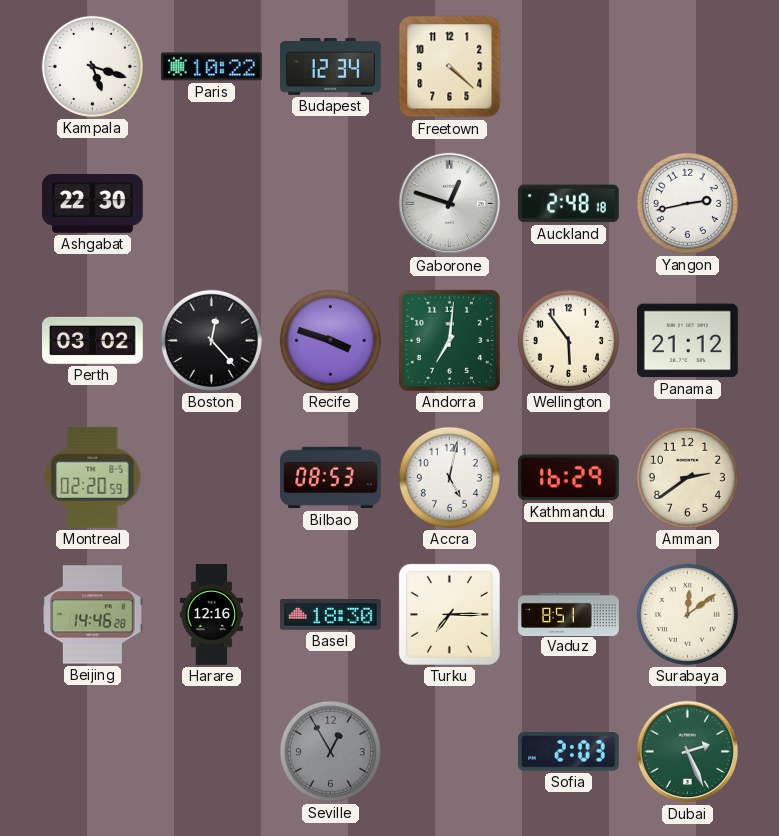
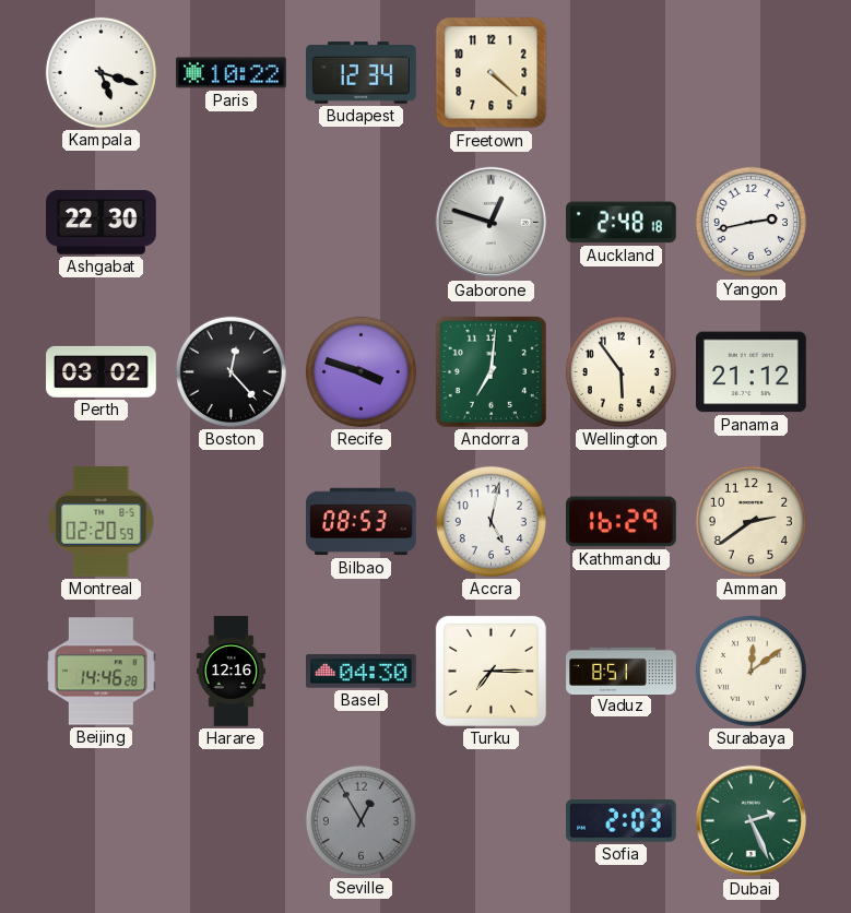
Basel: 18:30 -> 04:30
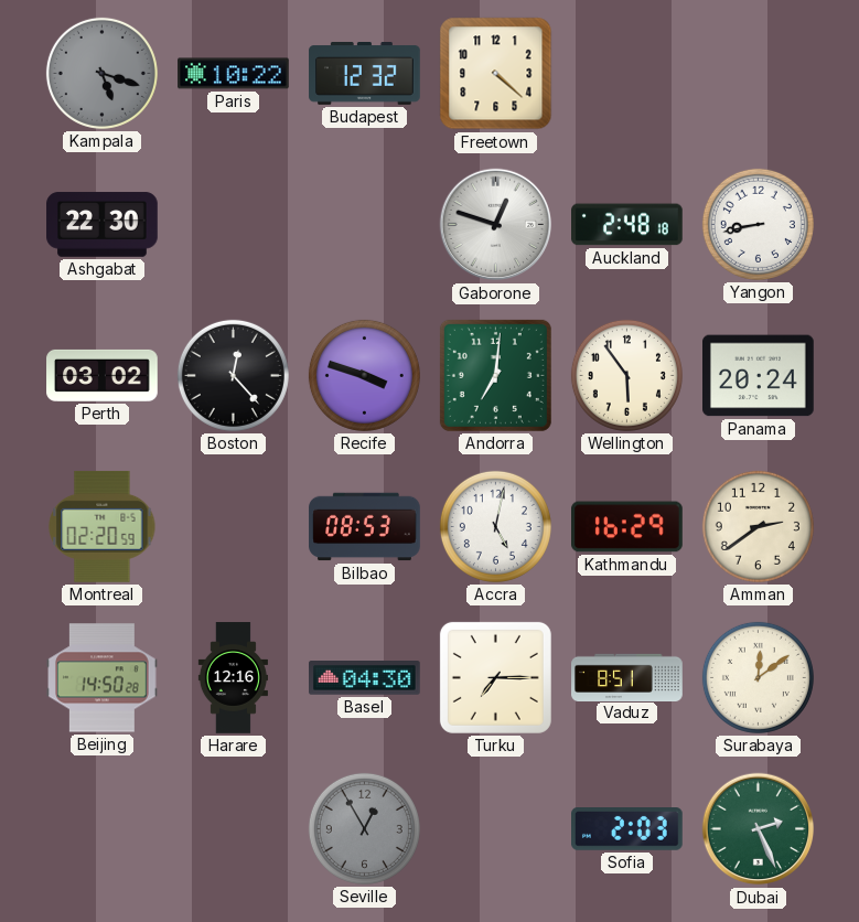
Kampala dial: white -> grey
Budapest: 12:34 -> 12:32
Yangon: 2:43 -> 8:43
Panama: 21:12 -> 20:24
Beijing: 14:46 -> 14:50
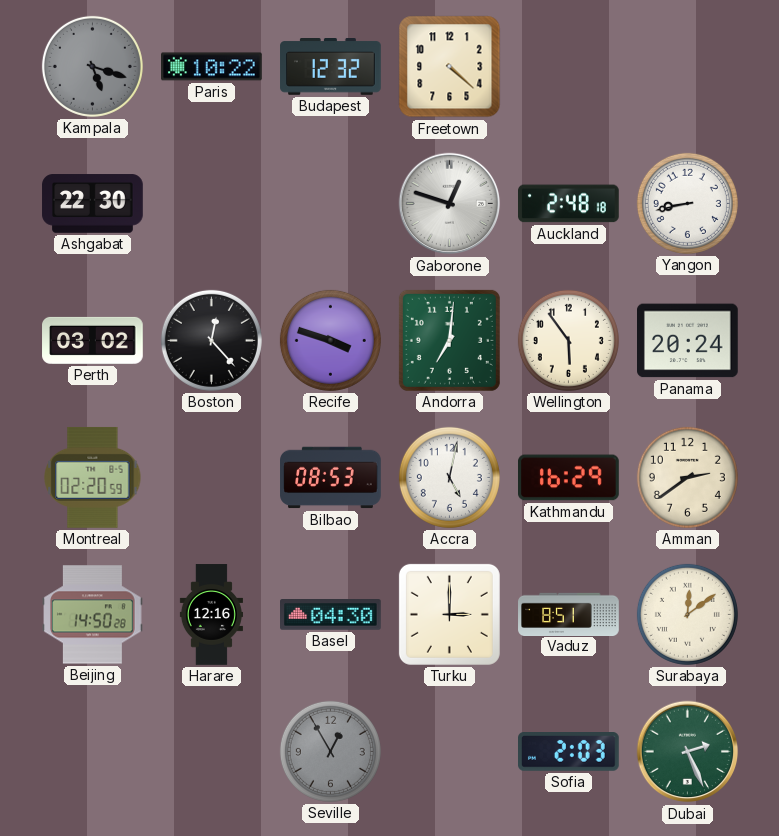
Turku: 7:15 -> 3:00
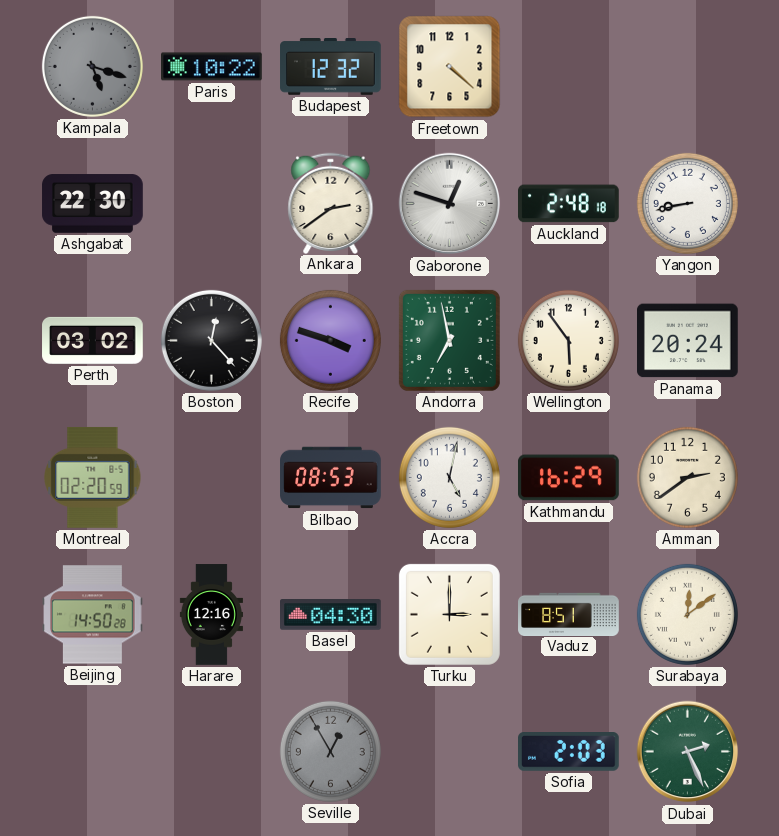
Ankara: none -> 2:39
Andorra: 7:01 -> 6:58
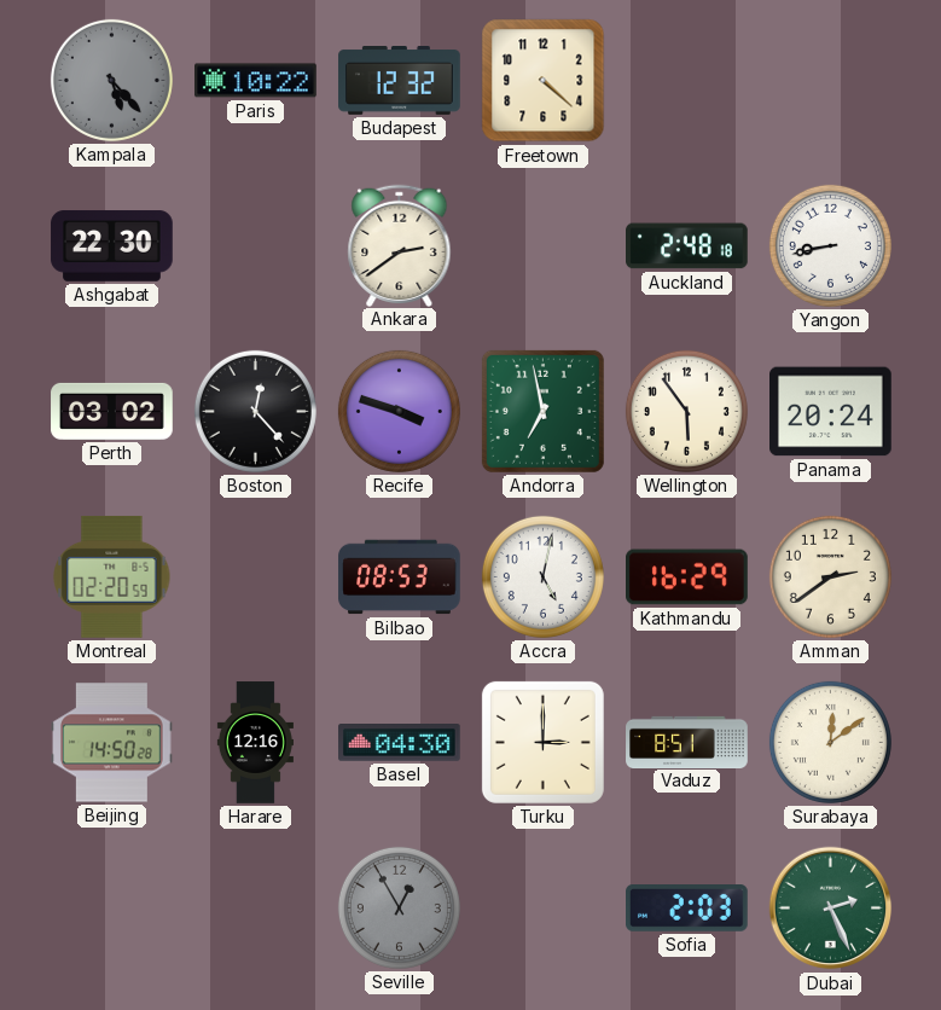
Kampala: 5:18 -> 5:23
Gaborone: 12:48 -> none
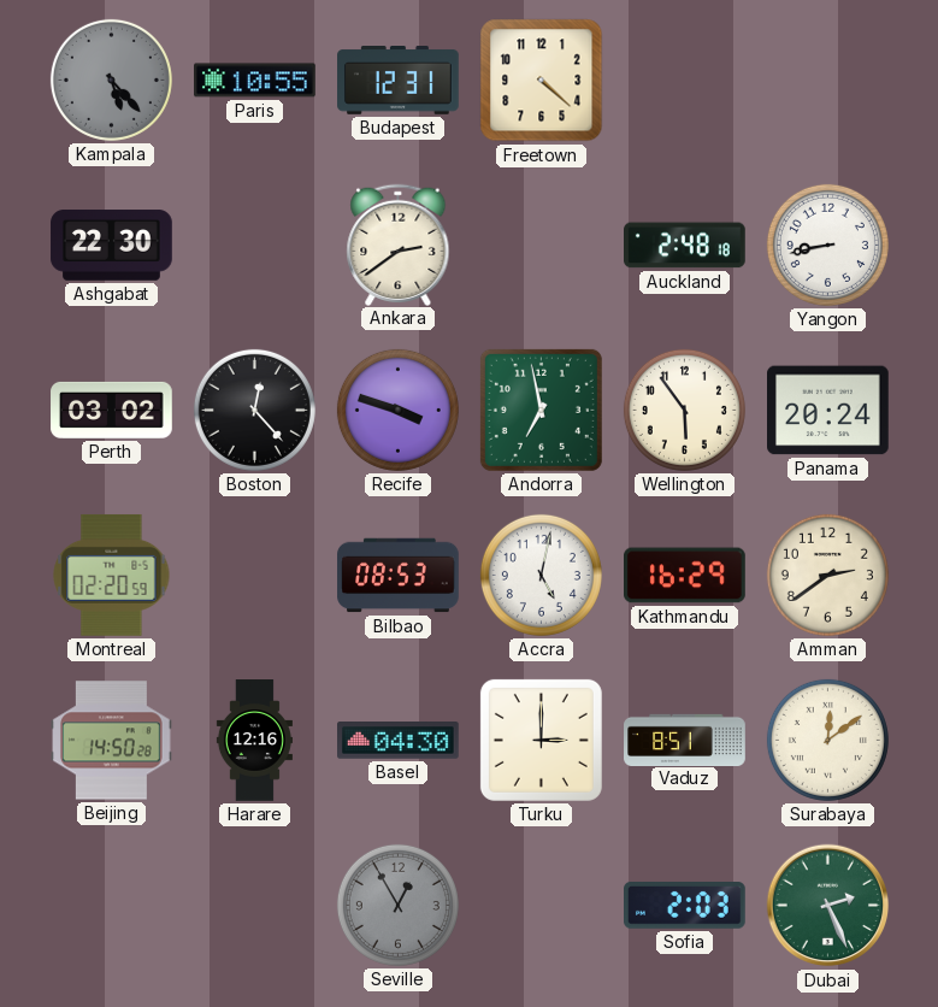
Paris: 10:22 -> 10:55
Budapest: 12:32 -> 12:31
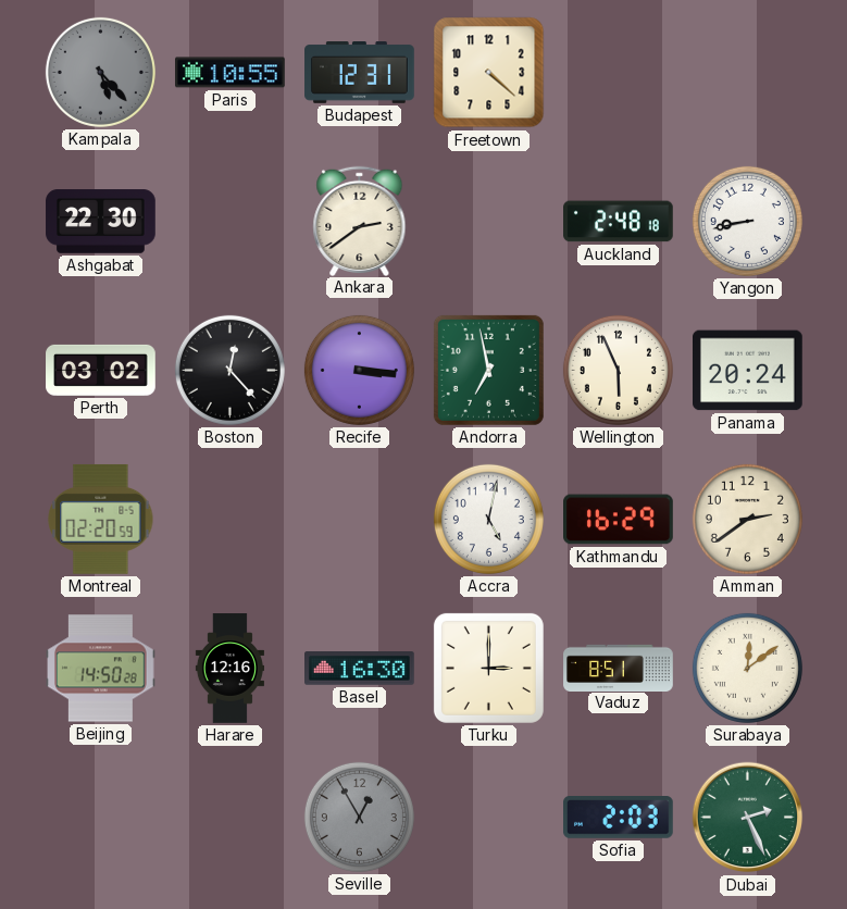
Recife: 3:48 -> 3:16
Wellington: 5:54 -> 5:56
Bilbao: 08:53 -> none
Basel: 04:30 -> 16:30
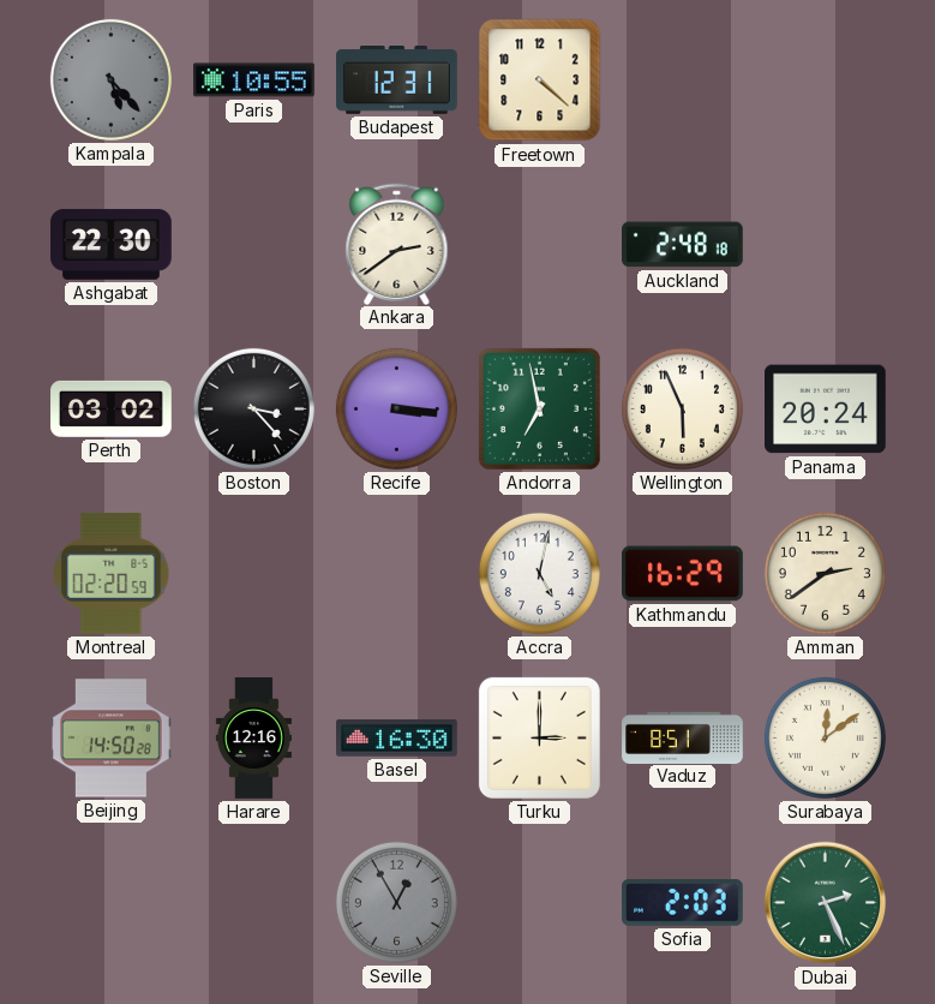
Yangon: 8:43 -> none
Boston: 12:23 -> 3:23
